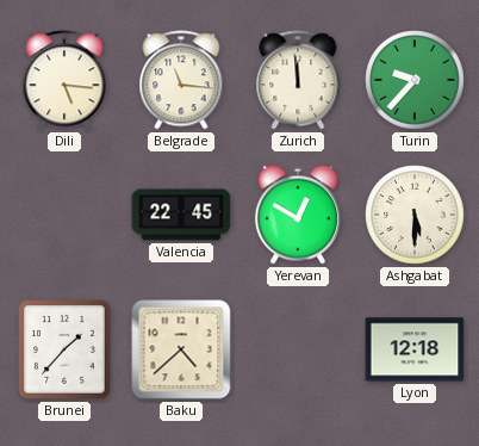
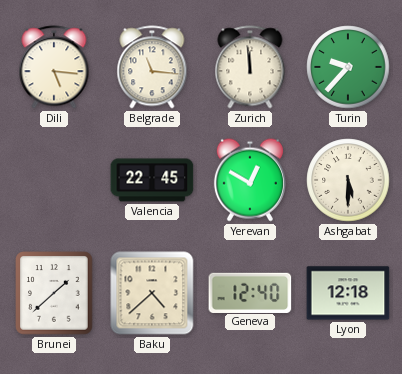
Brunei: 1:37 -> 1:38
Geneva: none -> 12:40
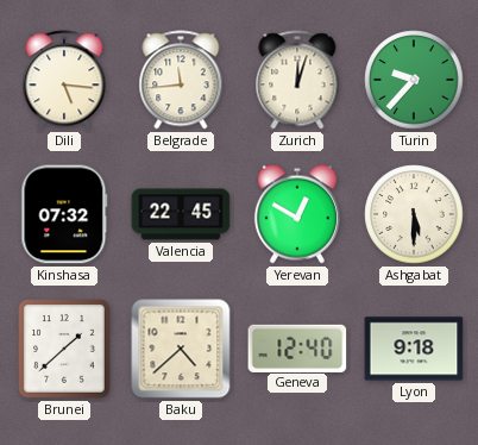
Belgrade: 11:16 -> 11:44
Zurich: 11:59 -> 12:03
Kinshasa: none -> 07:32
Lyon: 12:18 -> 9:18
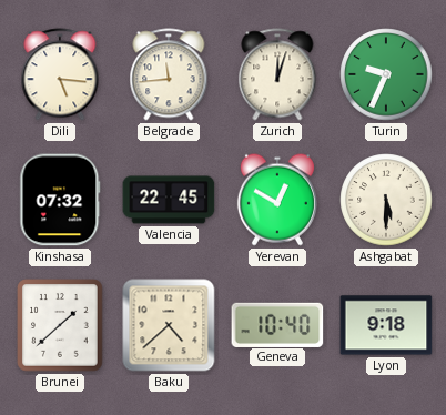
Turin: 9:37 -> 9:34
Geneva: 12:40 -> 10:40
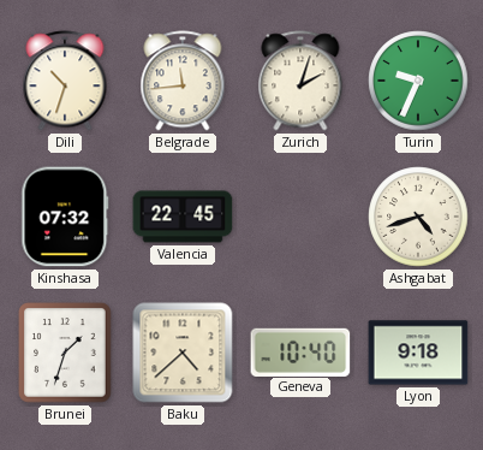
Dili: 5:16 -> 10:33
Zurich: 12:03 -> 2:03
Yerevan: 12:50 -> none
Ashgabat: 5:30 -> 4:42
Brunei: 1:38 -> 1:33
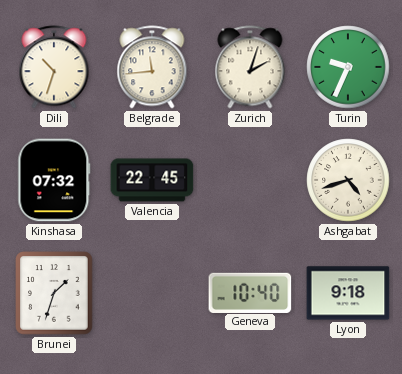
Baku: 4:38 -> none
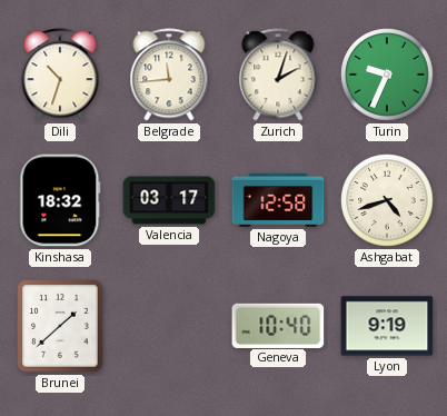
Kinshasa: 07:32 -> 18:32
Valencia: 22:45 -> 03:17
Nagoya: none -> 12:58
Brunei: 1:33 -> 1:38
Lyon: 9:18 -> 9:19
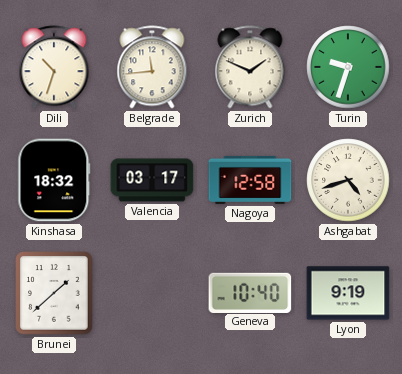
Zurich: 2:03 -> 1:49
Turin: 9:34 -> 9:33
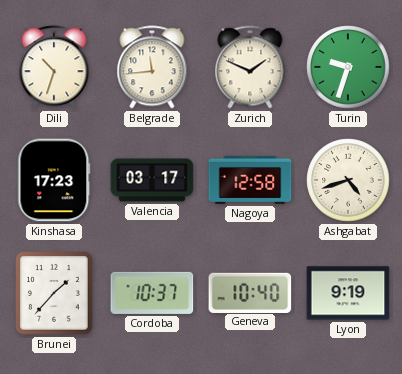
Kinshasa: 18:32 -> 17:23
Brunei: 1:38 -> 1:37
Cordoba: none -> 10:37
